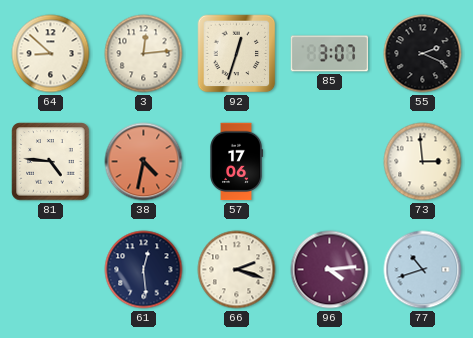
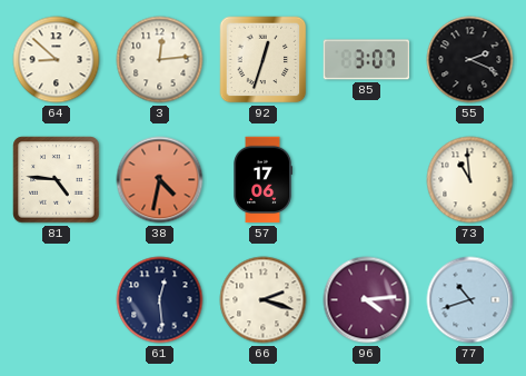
73: 2:59 -> 10:59
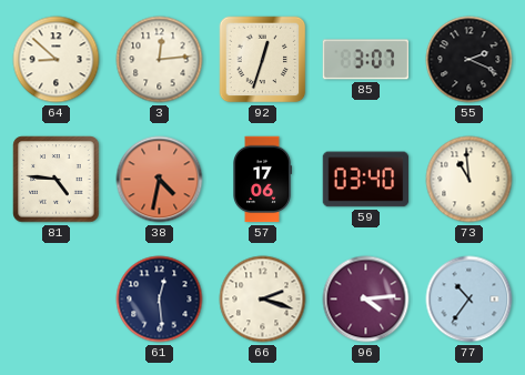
59: none -> 03:40
77: 10:42 -> 10:36
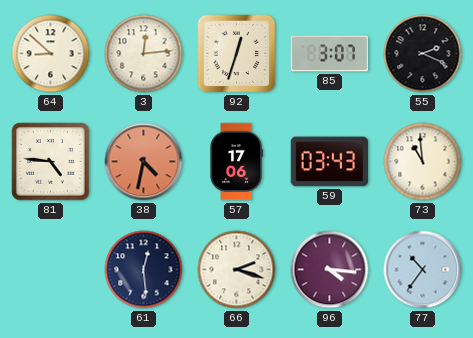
59: 03:40 -> 03:43
96: 4:14 -> 4:16
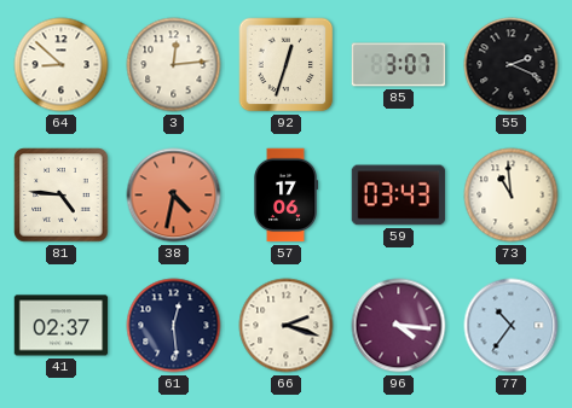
41: none -> 02:37
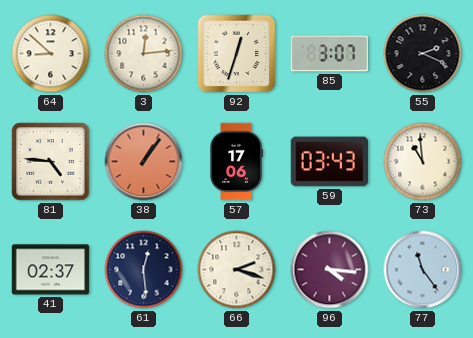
38: 4:32 -> 1:06
77: 10:36 -> 11:24
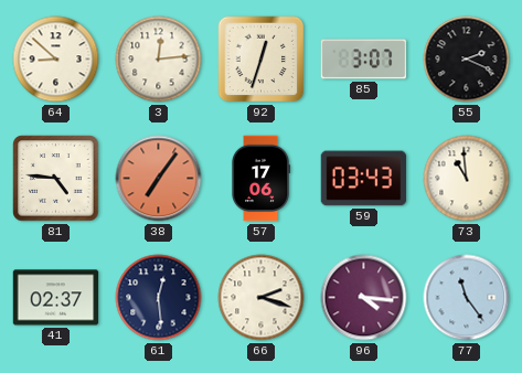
38: 1:06 -> 7:06
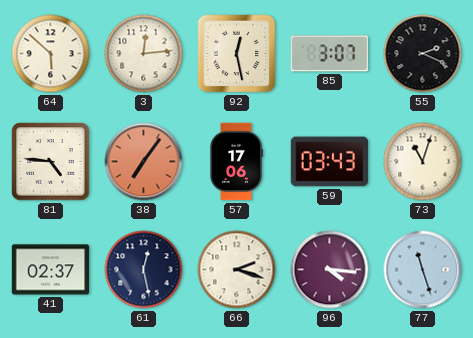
64: 8:52 -> 5:52
92: 12:33 -> 12:28
73: 10:59 -> 11:03
61: 12:29 -> 12:28
77: 11:24 -> 11:27
